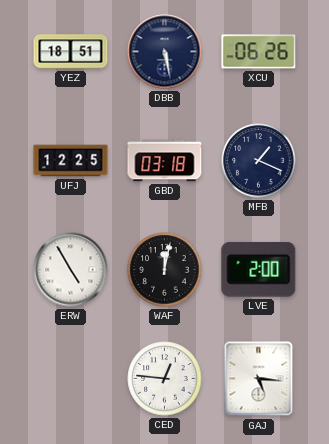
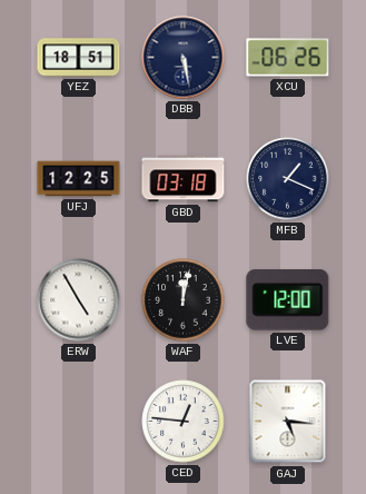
LVE: 2:00 -> 12:00
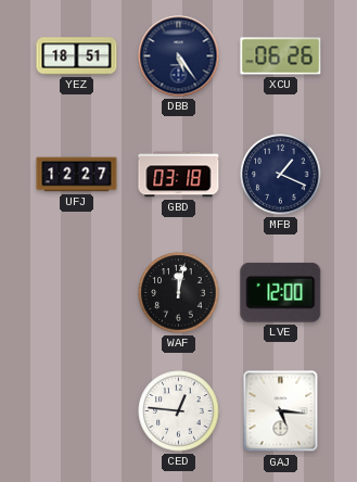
DBB: 5:28 -> 5:24
UFJ: 12:25 -> 12:27
ERW: 4:55 -> none
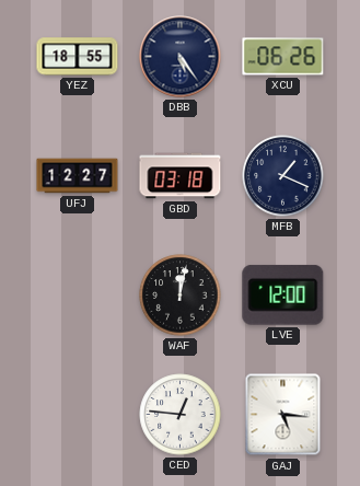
YEZ: 18:51 -> 18:55
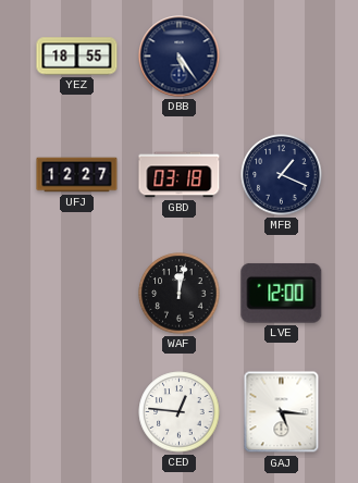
XCU: 06:26 -> none
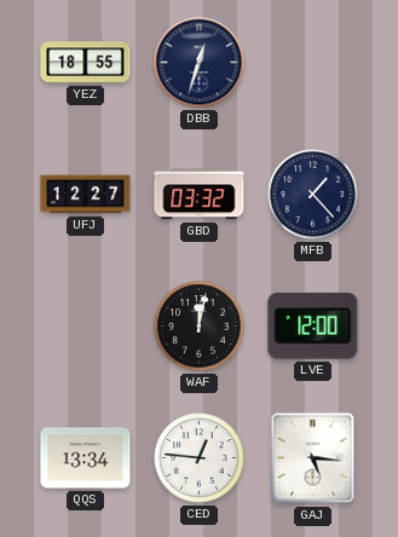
DBB: 5:24 -> 12:33
GBD: 03:18 -> 03:32
MFB: 1:19 -> 1:23
QQS: none -> 13:34
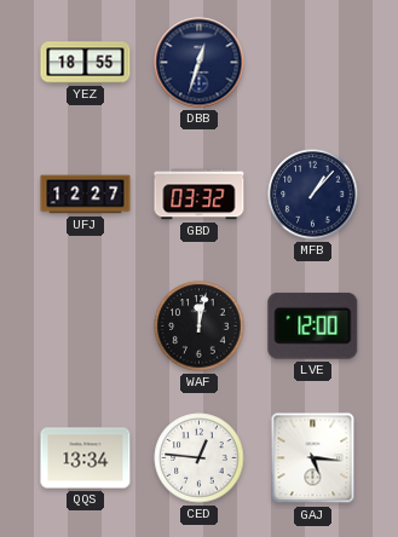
MFB: 1:23 -> 1:07
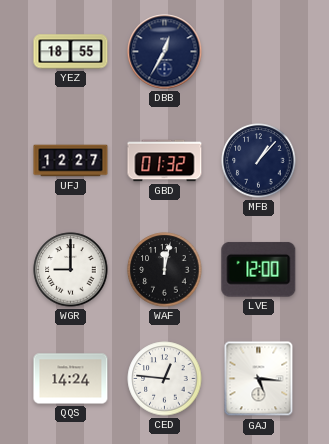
DBB: 12:33 -> 12:35
GBD: 03:32 -> 01:32
WGR: none -> 9:00
QQS: 13:34 -> 14:24
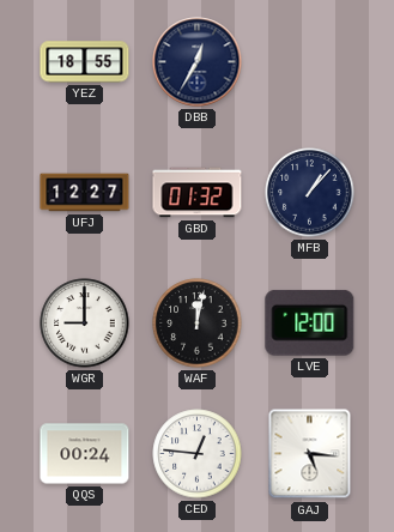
QQS: 14:24 -> 00:24
